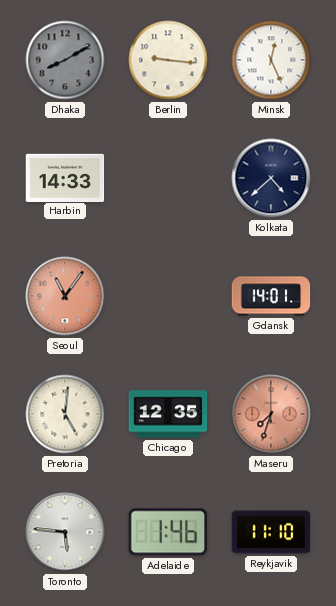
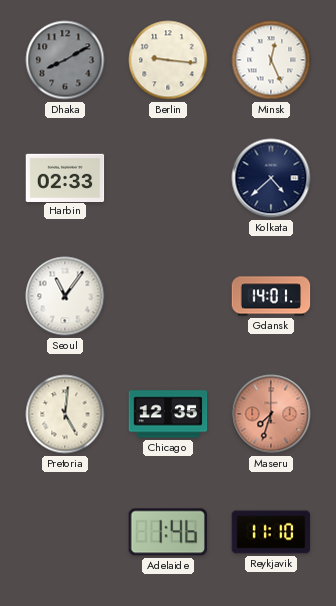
Harbin: 14:33 -> 02:33
Seoul dial: salmon -> white
Toronto: 5:46 -> none
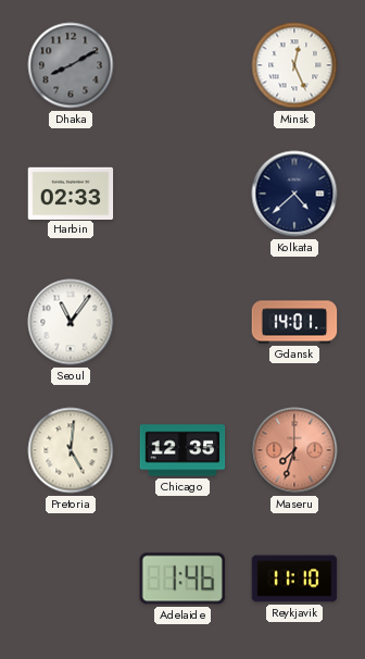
Berlin: 9:16 -> none
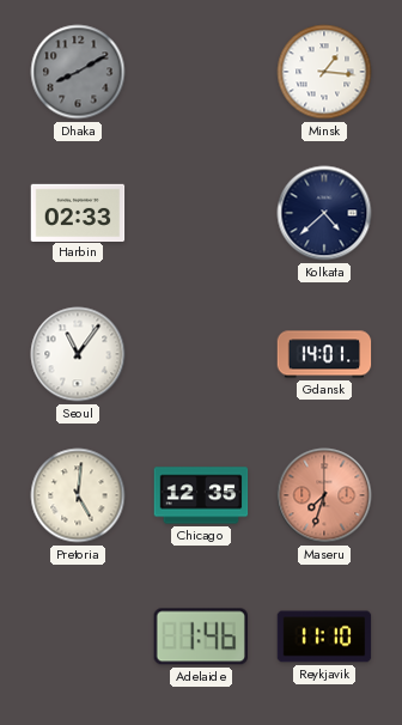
Minsk: 12:26 -> 1:16
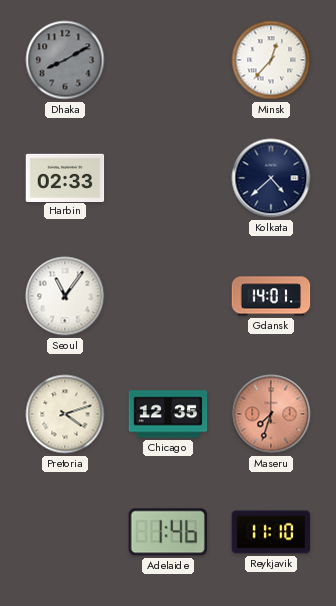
Minsk: 1:16 -> 12:37
Pretoria: 5:01 -> 4:12
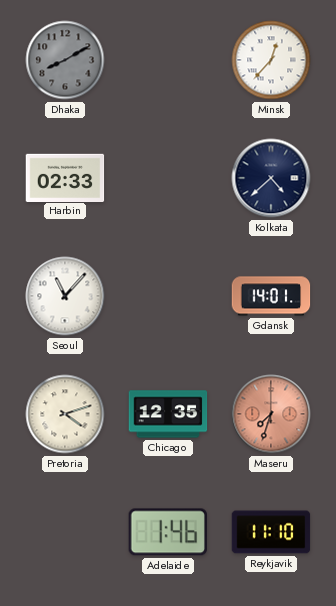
Seoul: 11:06 -> 11:07
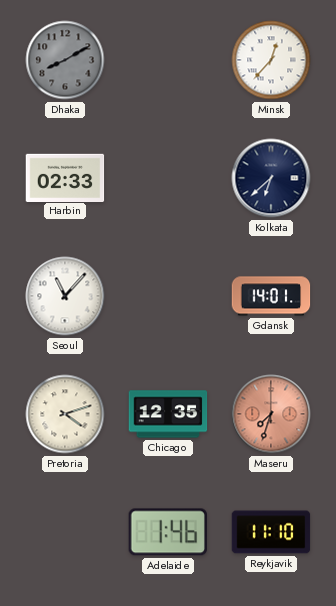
Kolkata: 4:38 -> 6:38
